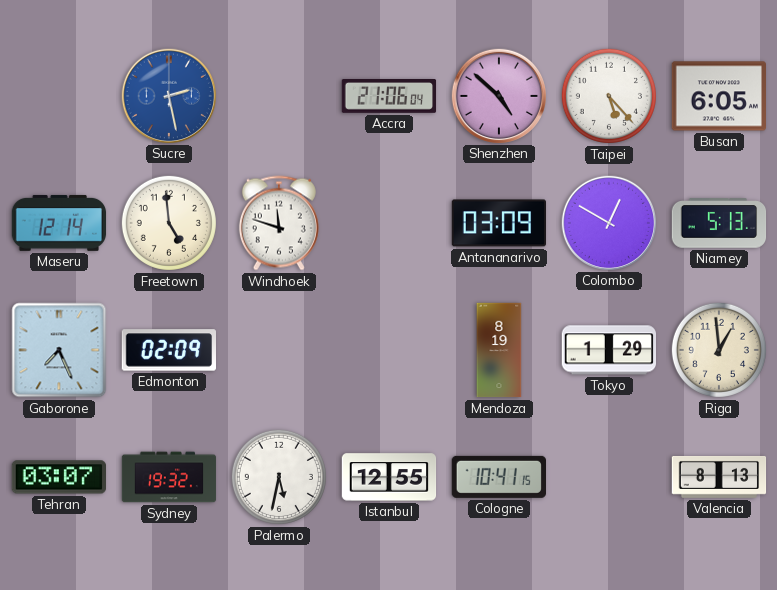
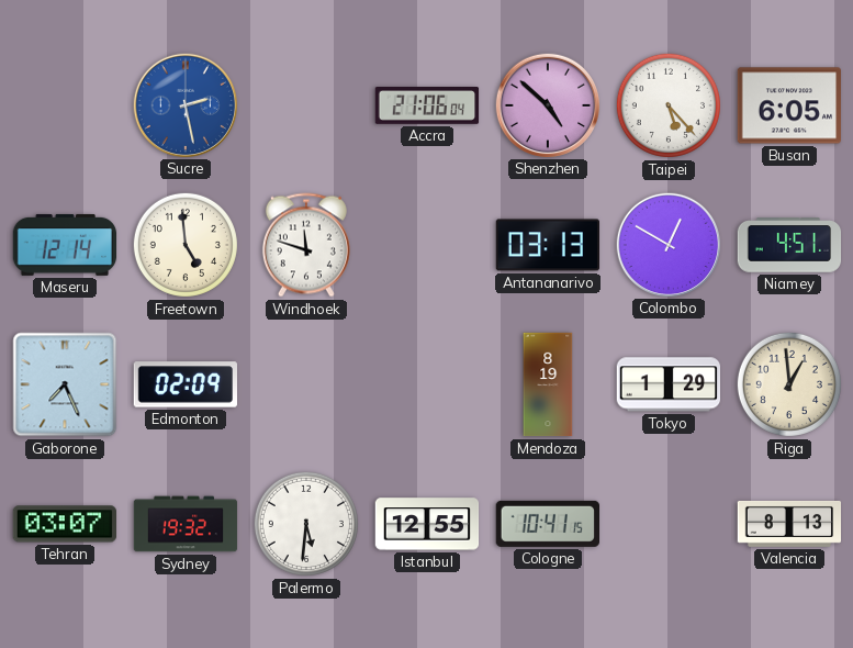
Antananarivo: 03:09 -> 03:13
Niamey: 5:13 -> 4:51
Palermo: 5:32 -> 5:31
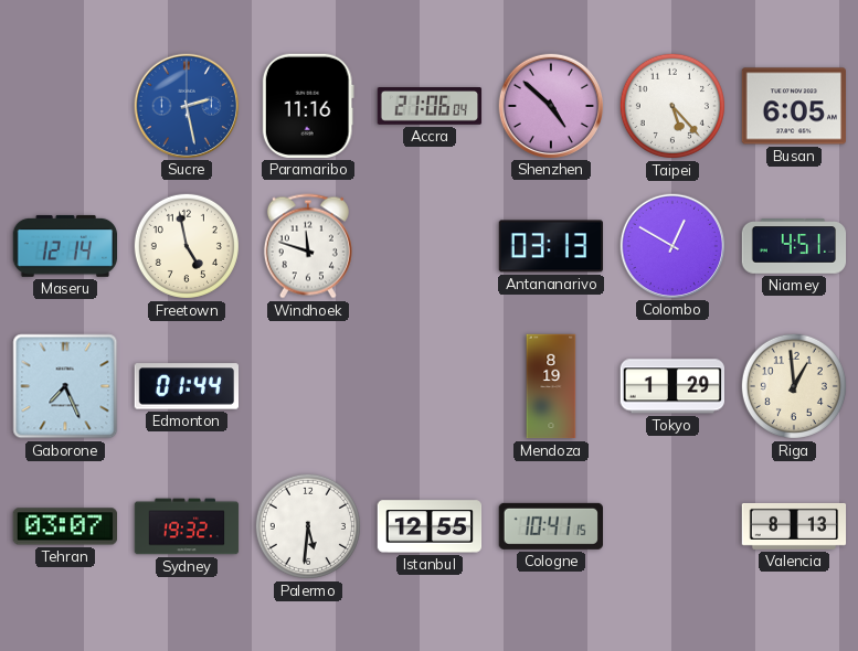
Paramaribo: none -> 11:16
Freetown: 4:59 -> 4:58
Edmonton: 02:09 -> 01:44
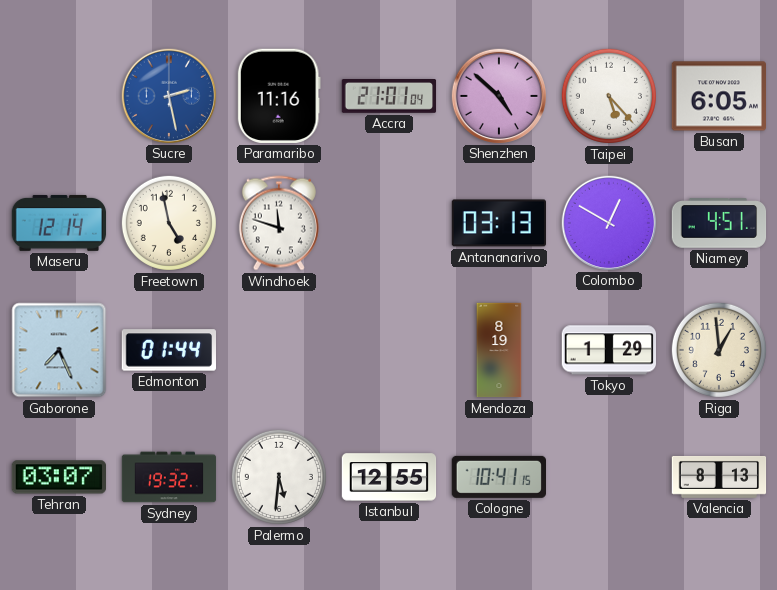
Accra: 21:06 -> 21:01
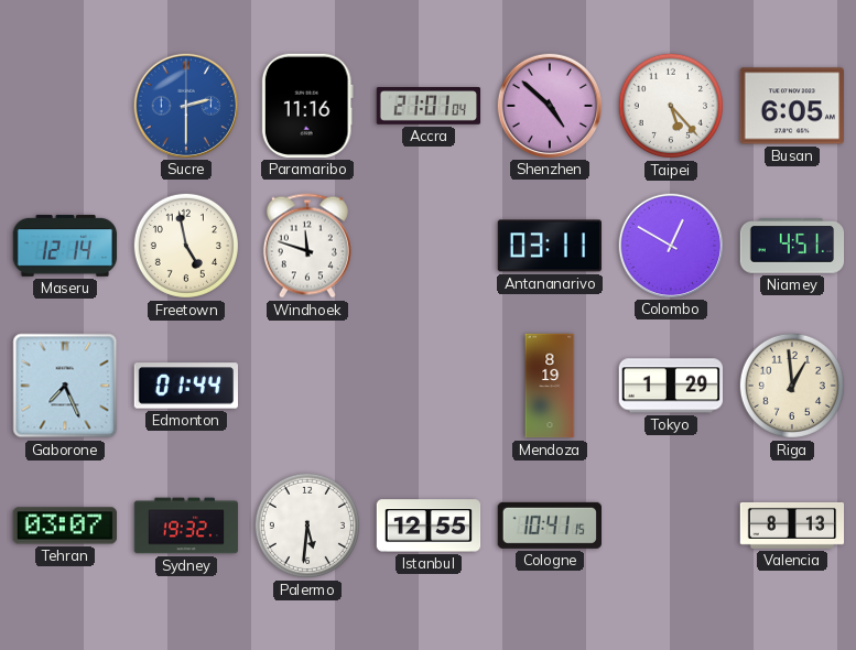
Sucre: 2:28 -> 2:30
Antananarivo: 03:13 -> 03:11
